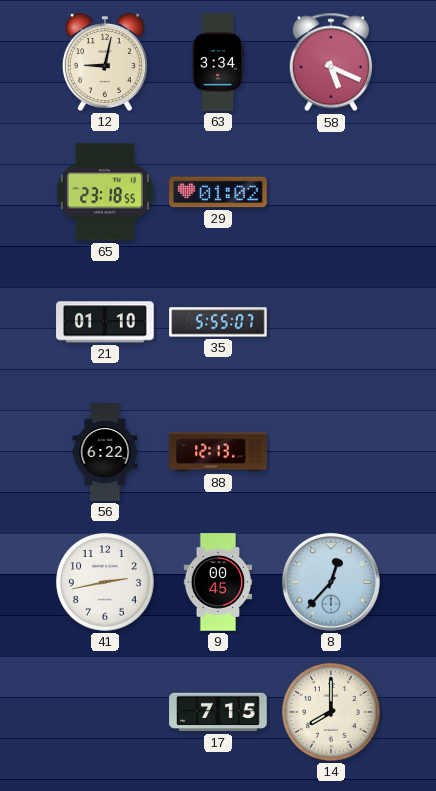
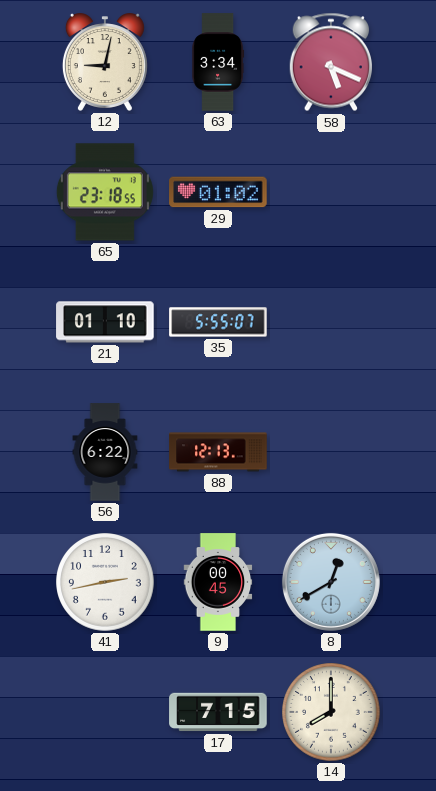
8: 12:37 -> 12:40
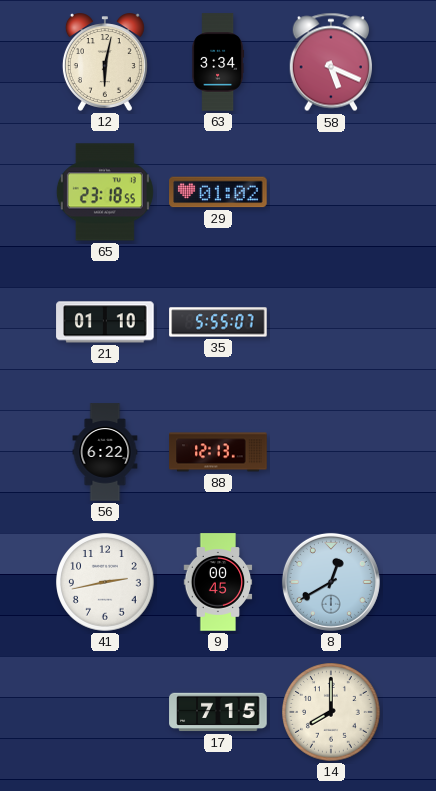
12: 9:02 -> 6:02
